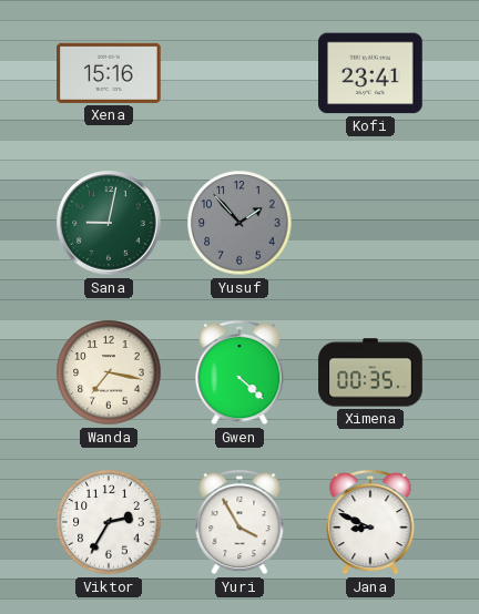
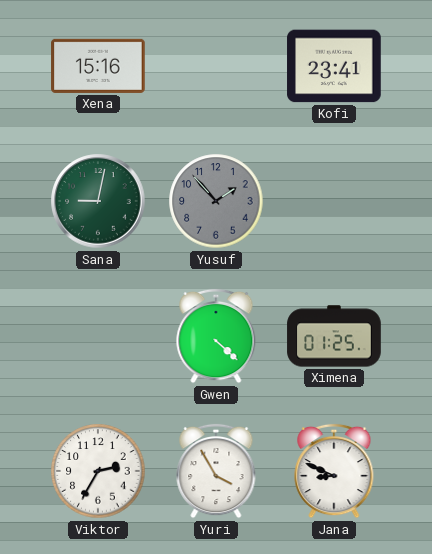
Wanda: 7:17 -> none
Ximena: 00:35 -> 01:25
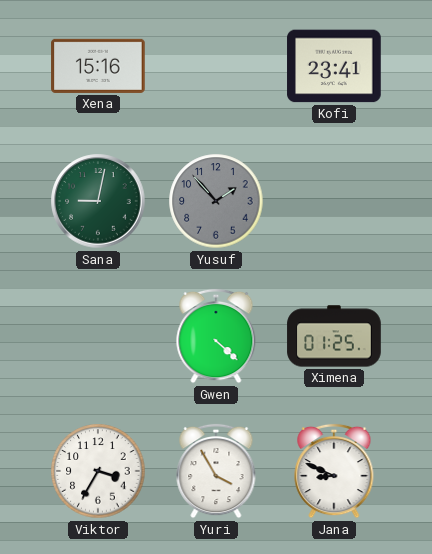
Viktor: 2:35 -> 3:35
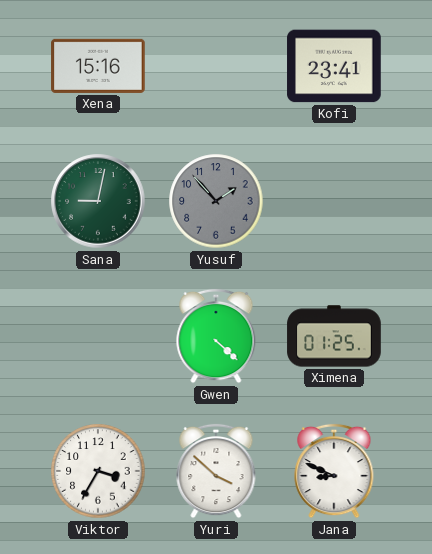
Yuri: 3:55 -> 3:52
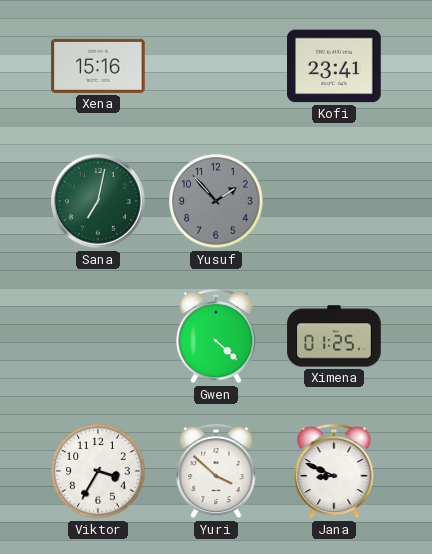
Sana: 9:02 -> 7:02
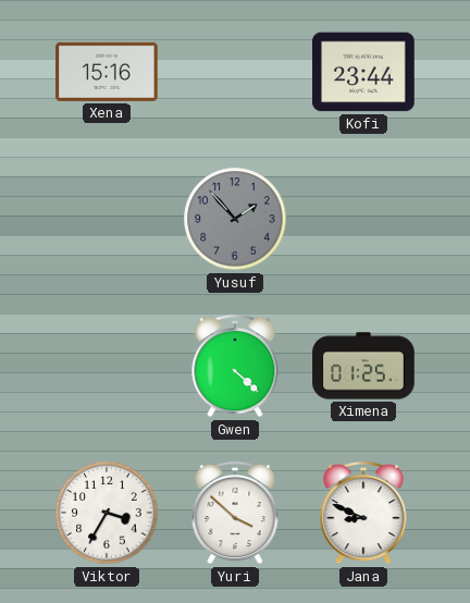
Kofi: 23:41 -> 23:44
Sana: 7:02 -> none
